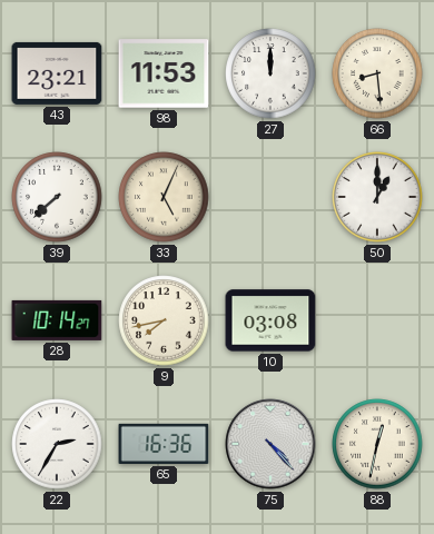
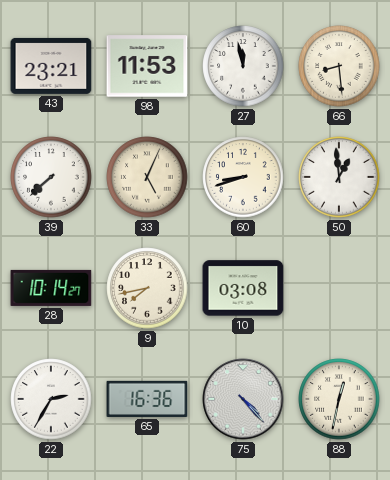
27: 12:00 -> 11:58
60: none -> 8:42
50: 1:00 -> 12:59
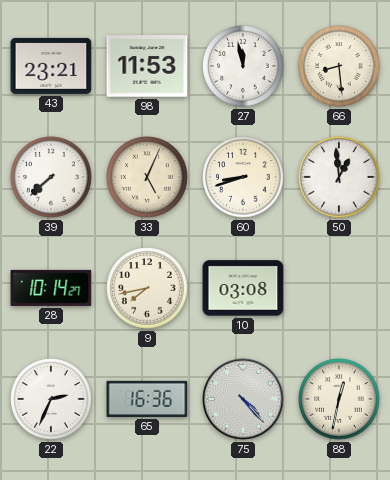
22: 2:35 -> 2:34
